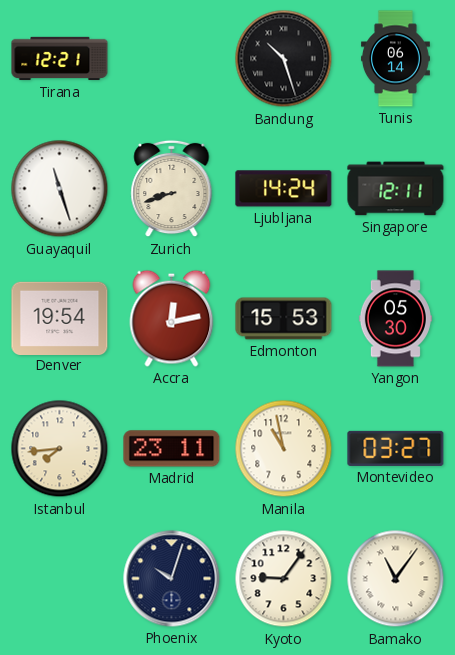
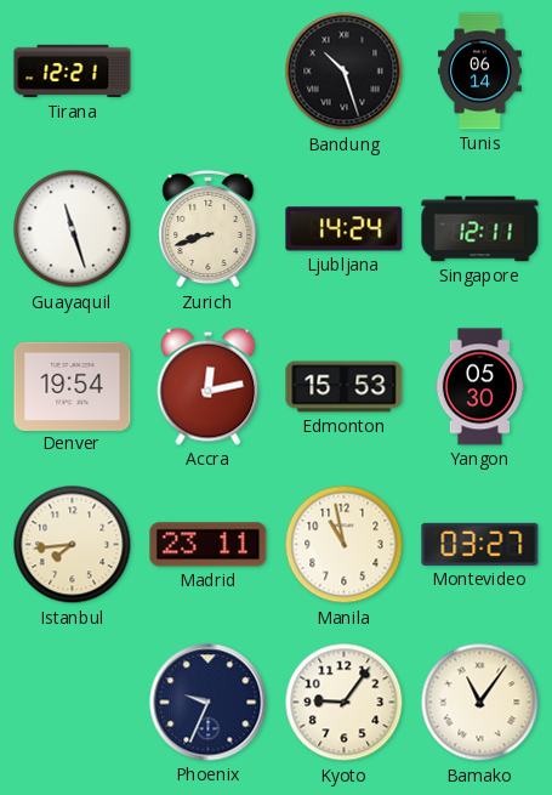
Phoenix: 10:03 -> 9:34
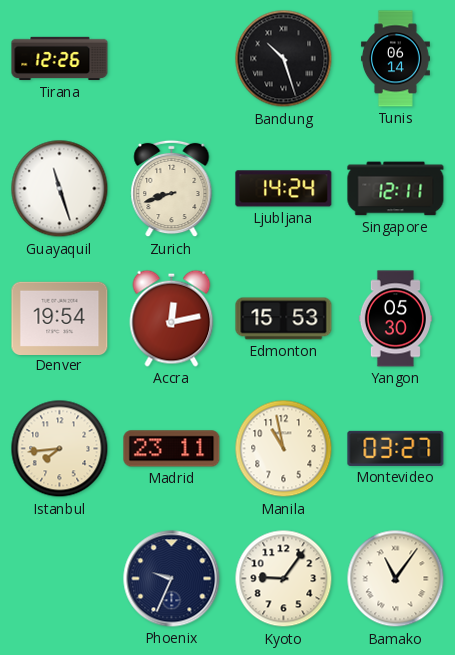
Tirana: 12:21 -> 12:26
